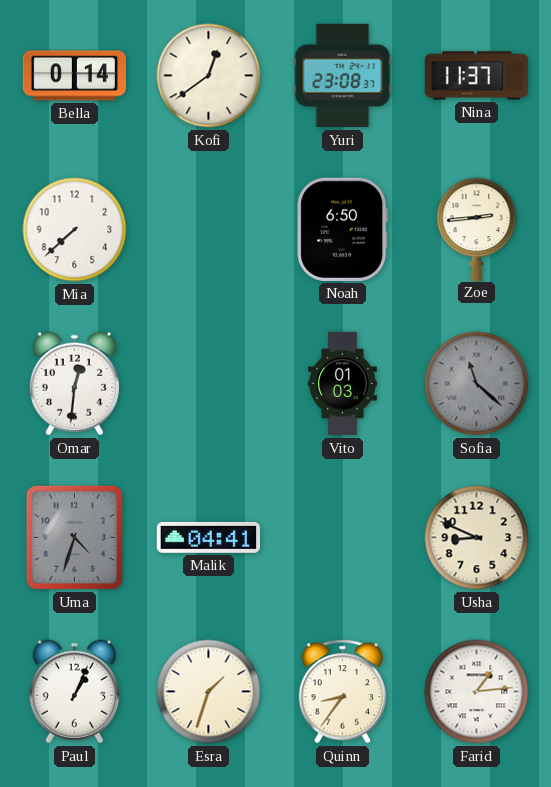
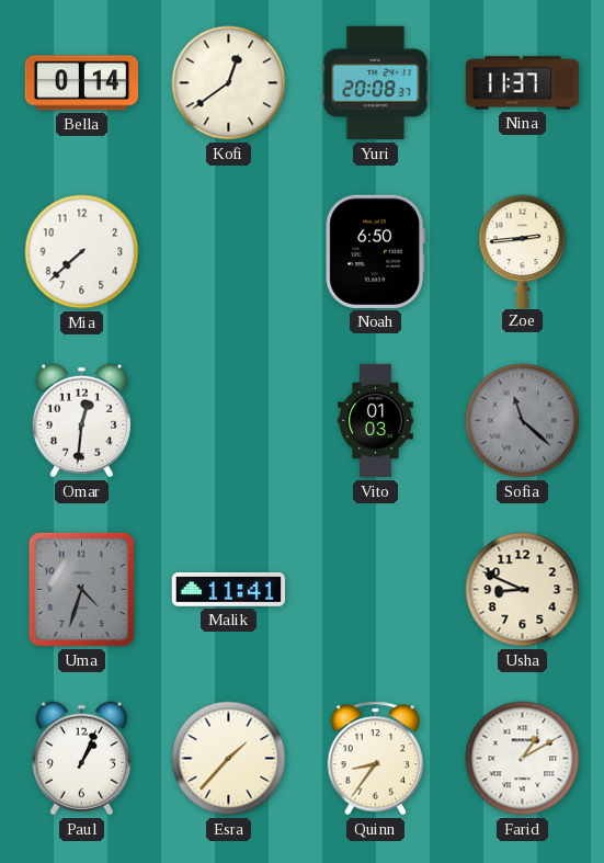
Yuri: 23:08 -> 20:08
Malik: 04:41 -> 11:41
Esra: 1:33 -> 1:37
Farid: 1:14 -> 1:10
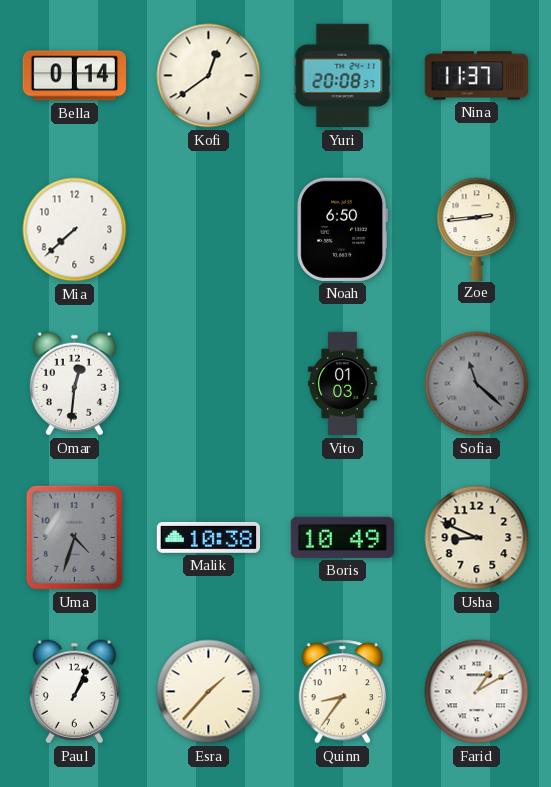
Malik: 11:41 -> 10:38
Boris: none -> 10:49
